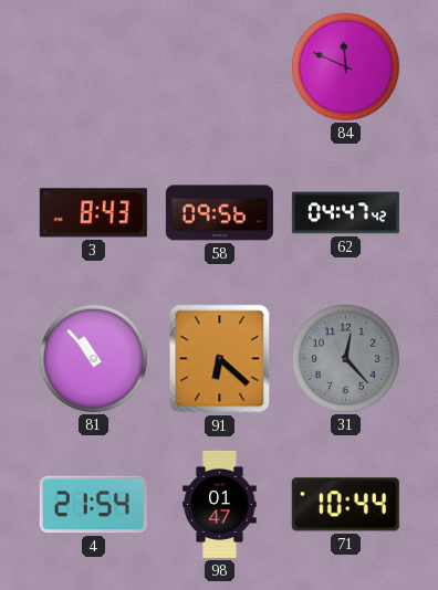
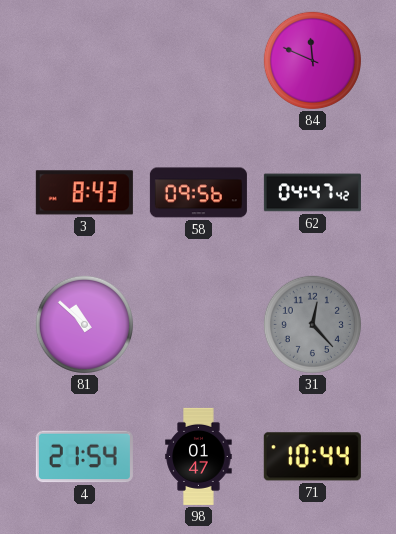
81: 10:53 -> 10:52
91: 6:22 -> none
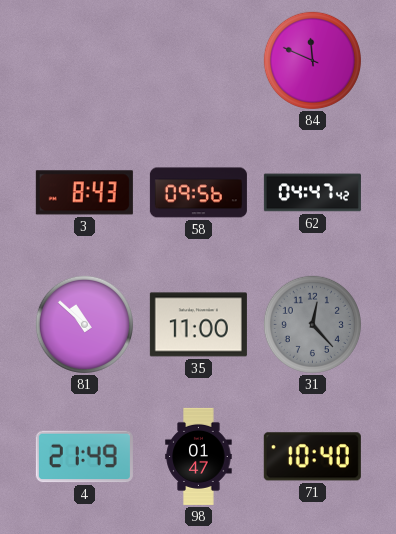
35: none -> 11:00
4: 21:54 -> 21:49
71: 10:44 -> 10:40
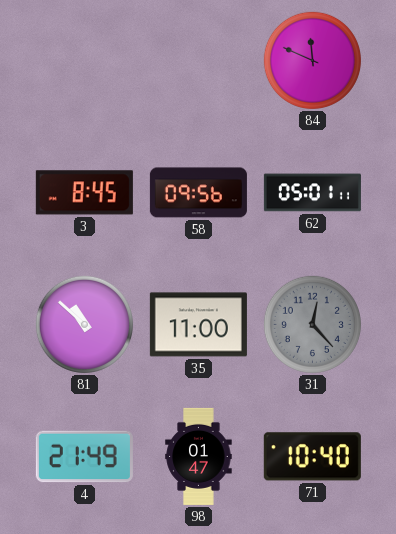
3: 8:43 -> 8:45
62: 04:47 -> 05:01
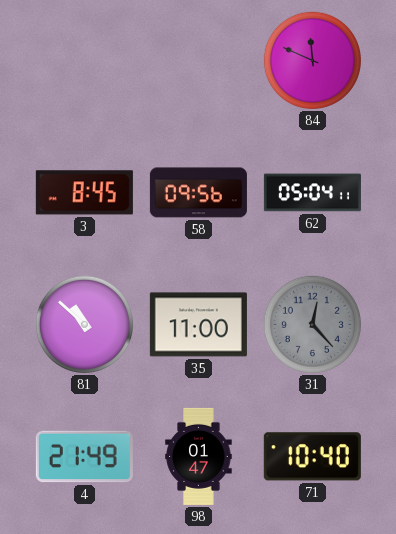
62: 05:01 -> 05:04
